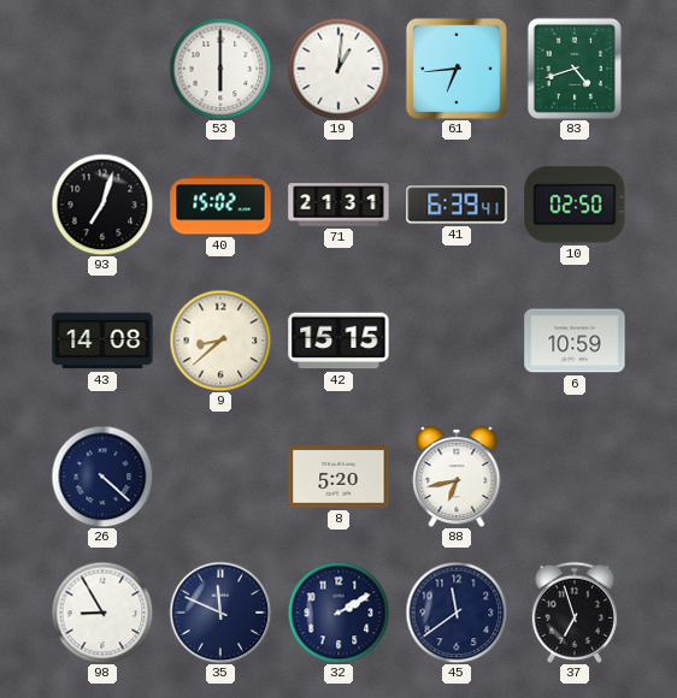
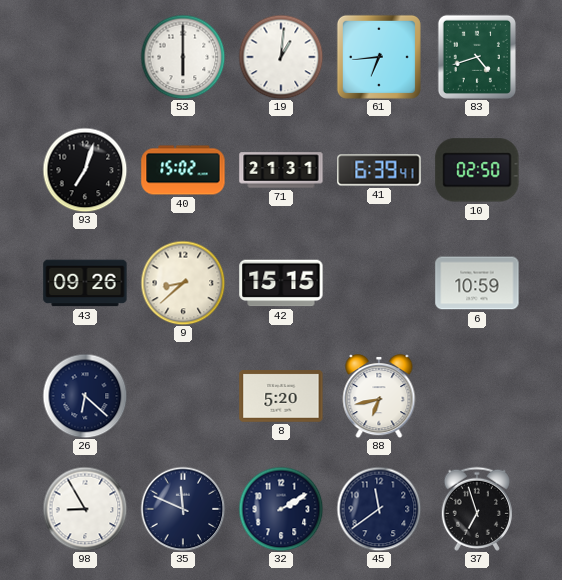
43: 14:08 -> 09:26
26: 4:22 -> 6:22
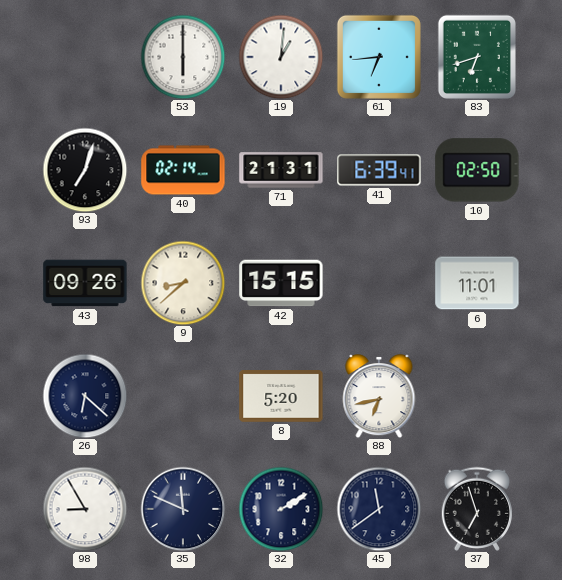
83: 4:42 -> 6:42
40: 15:02 -> 02:14
6: 10:59 -> 11:01
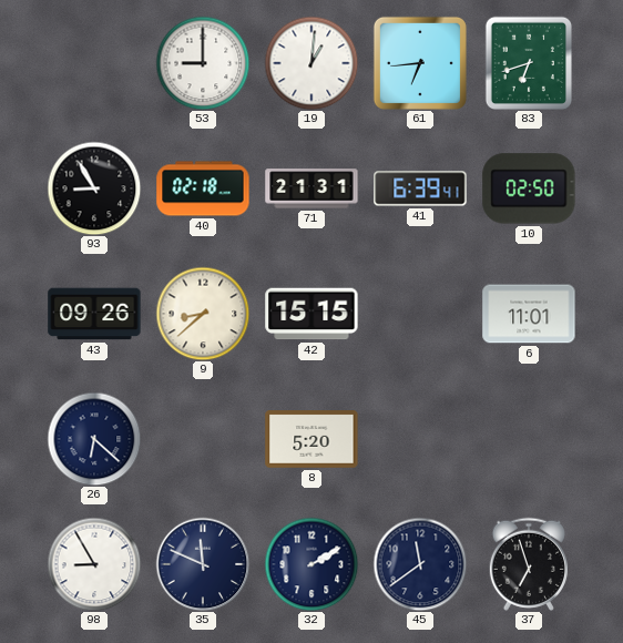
53: 6:00 -> 9:00
93: 7:03 -> 8:55
40: 02:14 -> 02:18
88: 6:43 -> none
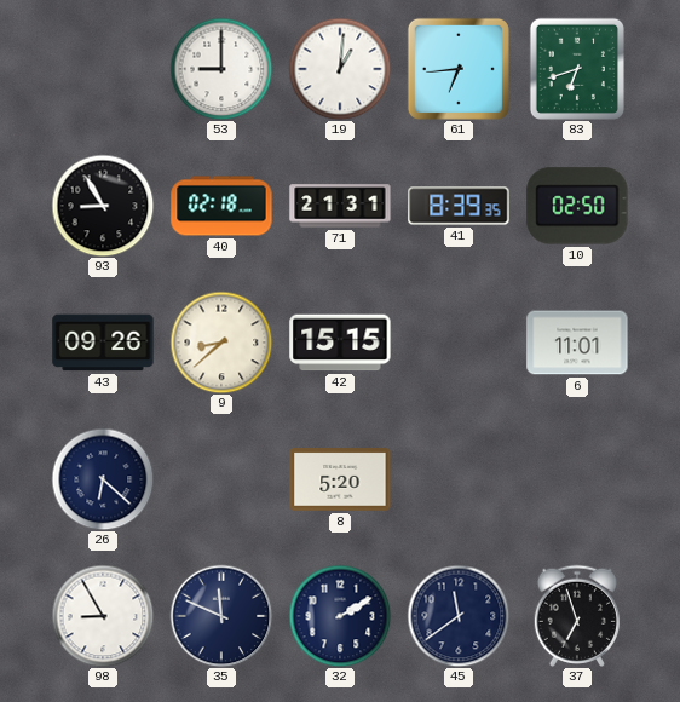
41: 6:39 -> 8:39
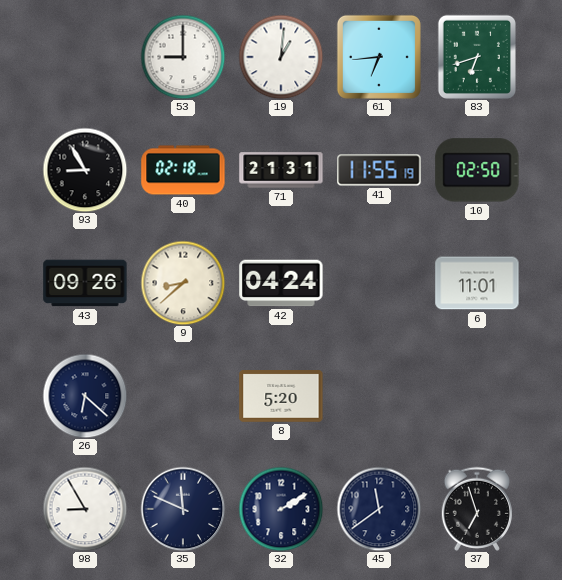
41: 8:39 -> 11:55
42: 15:15 -> 04:24
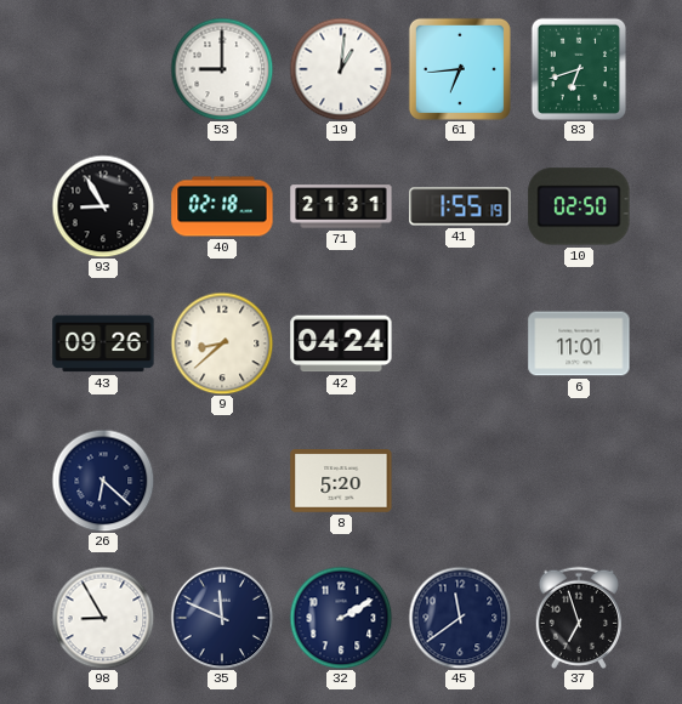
41: 11:55 -> 1:55
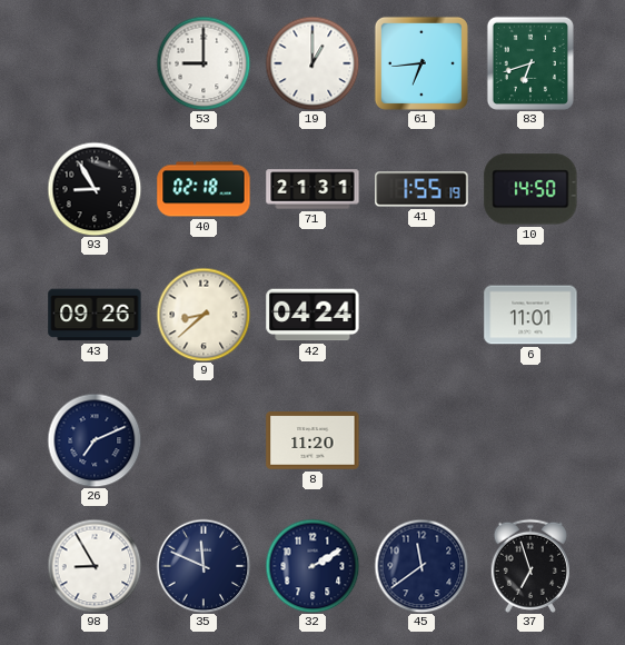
19: 1:01 -> 1:00
10: 02:50 -> 14:50
26: 6:22 -> 7:11
8: 5:20 -> 11:20
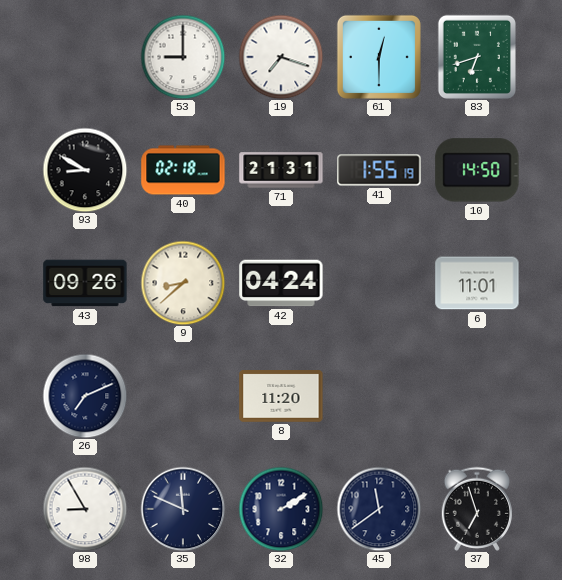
19: 1:00 -> 7:18
61: 6:44 -> 12:30
93: 8:55 -> 8:50
